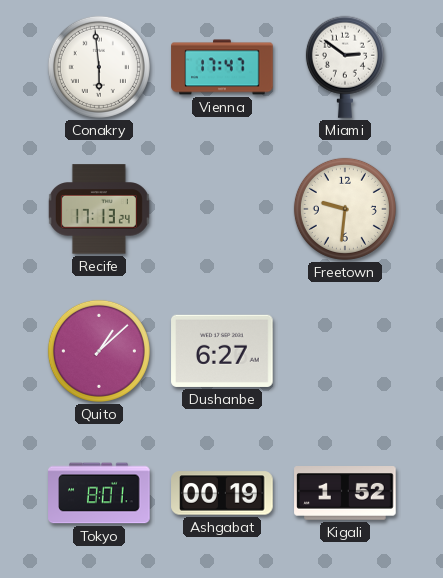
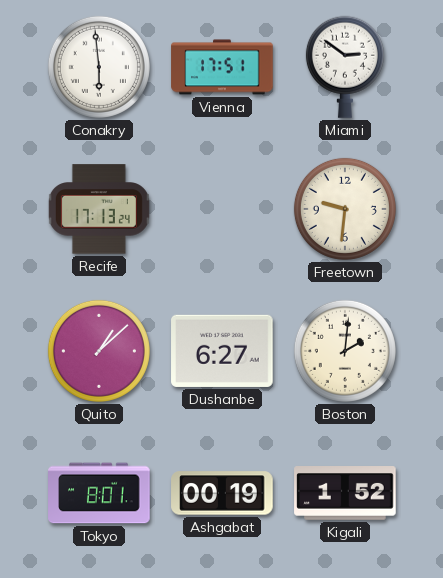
Vienna: 17:47 -> 17:51
Boston: none -> 2:01
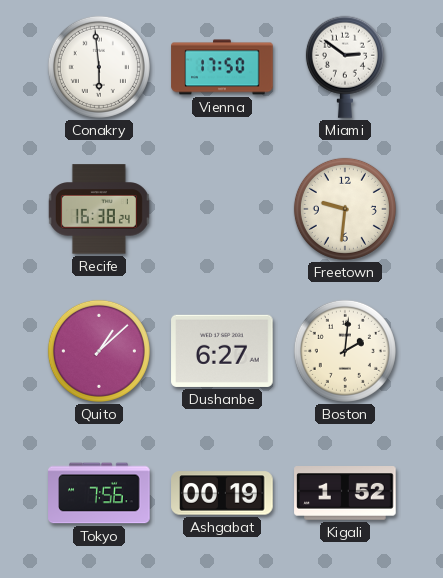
Vienna: 17:51 -> 17:50
Recife: 17:13 -> 16:38
Tokyo: 8:01 -> 7:56
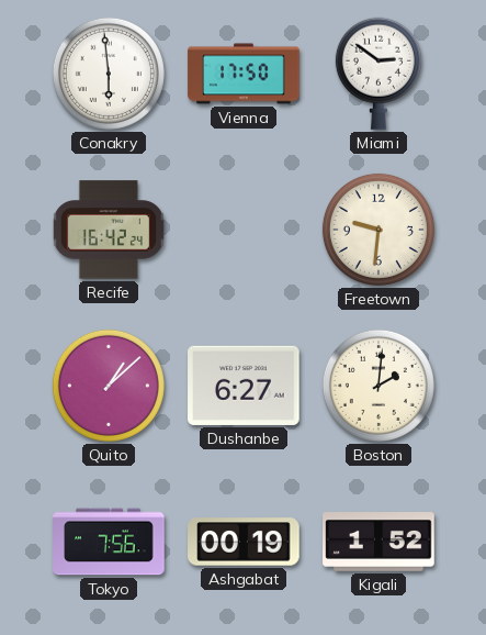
Recife: 16:38 -> 16:42
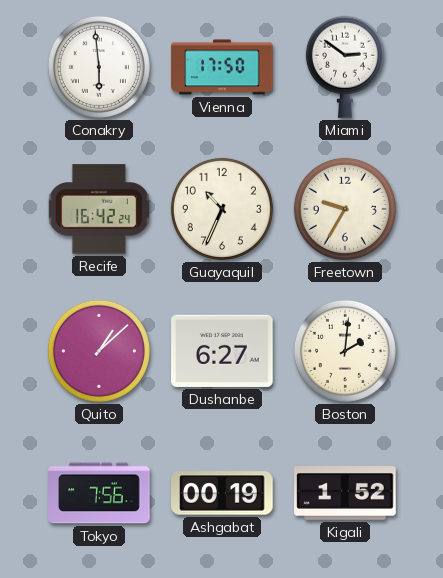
Guayaquil: none -> 10:34
Freetown: 9:31 -> 9:35
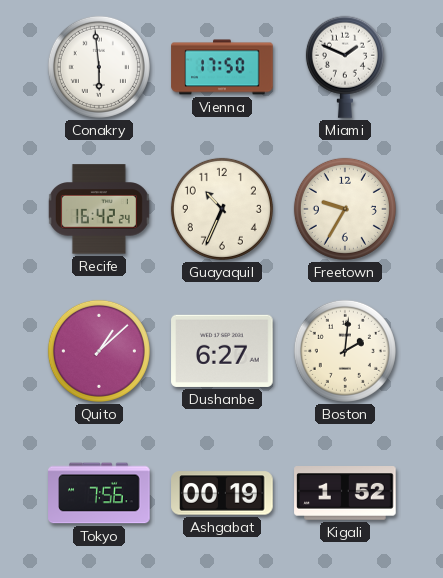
Miami: 2:51 -> 1:49
